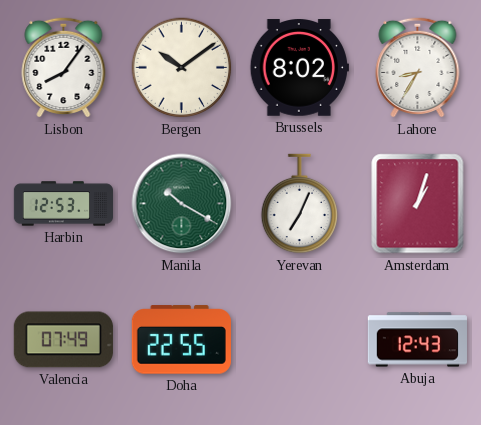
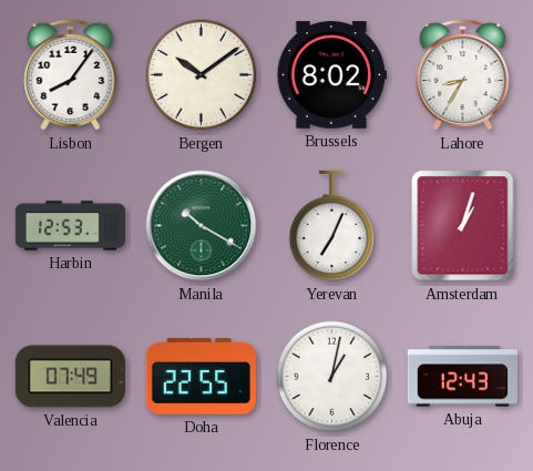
Florence: none -> 1:02
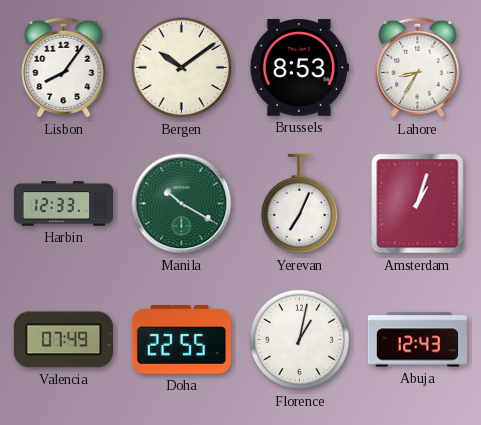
Brussels: 8:02 -> 8:53
Harbin: 12:53 -> 12:33
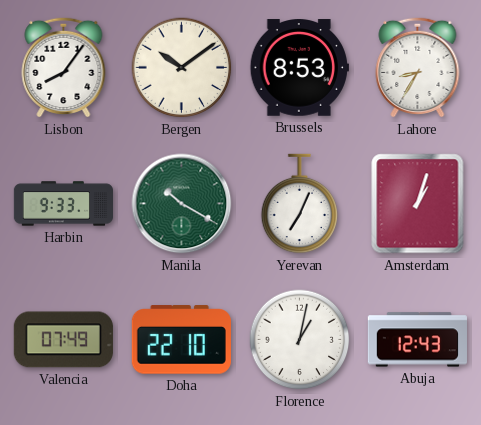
Harbin: 12:33 -> 9:33
Doha: 22:55 -> 22:10
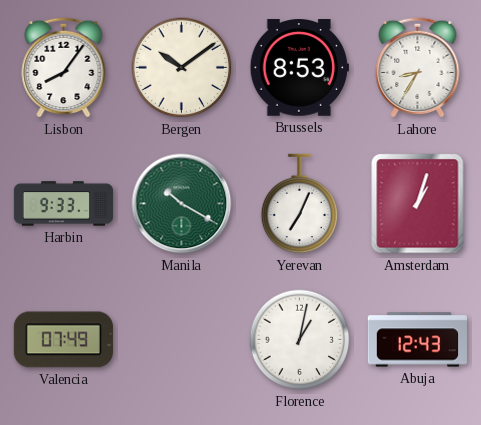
Doha: 22:10 -> none
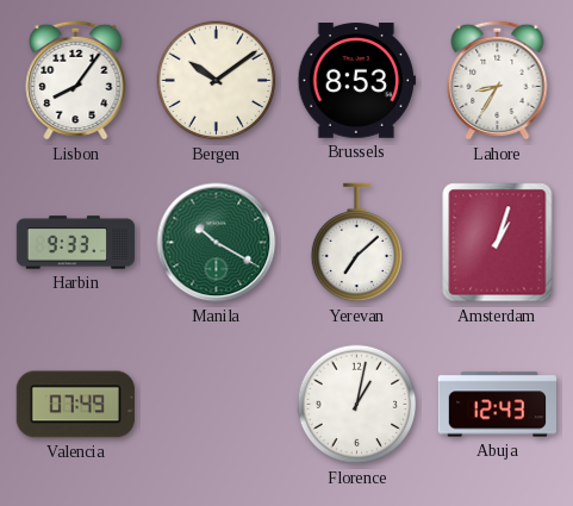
Yerevan: 7:04 -> 7:08
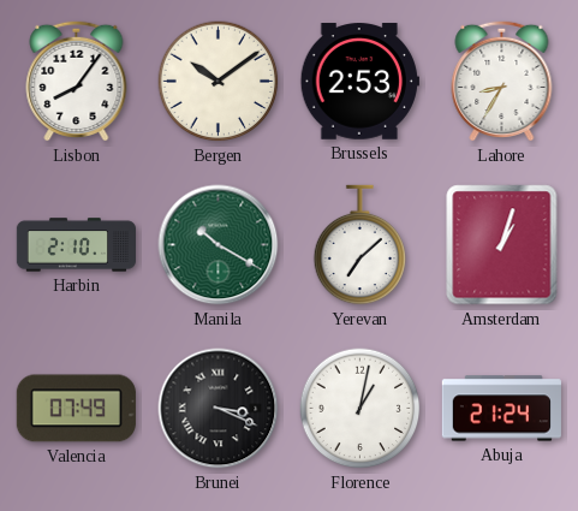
Brussels: 8:53 -> 2:53
Harbin: 9:33 -> 2:10
Brunei: none -> 3:19
Abuja: 12:43 -> 21:24
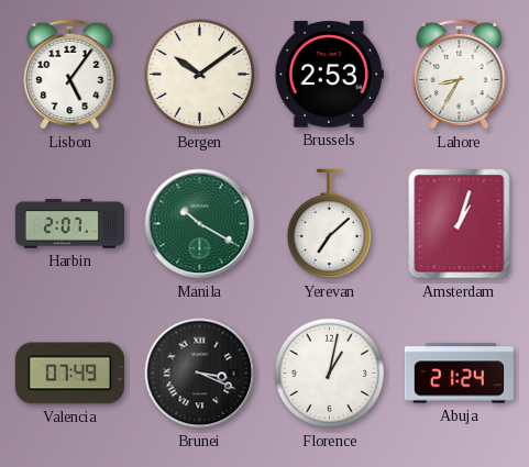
Lisbon: 8:06 -> 5:06
Harbin: 2:10 -> 2:07
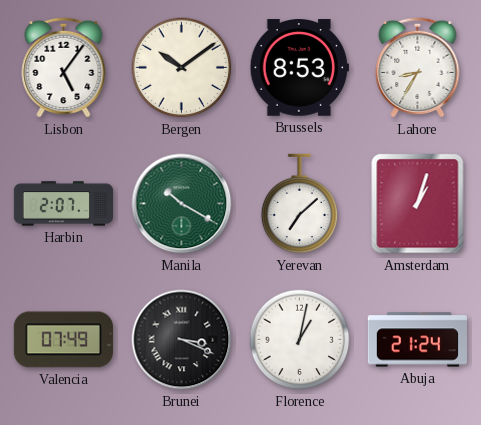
Brussels: 2:53 -> 8:53
